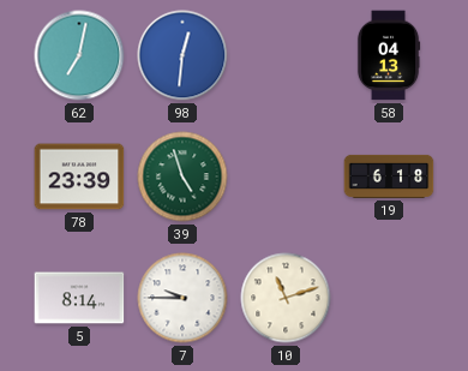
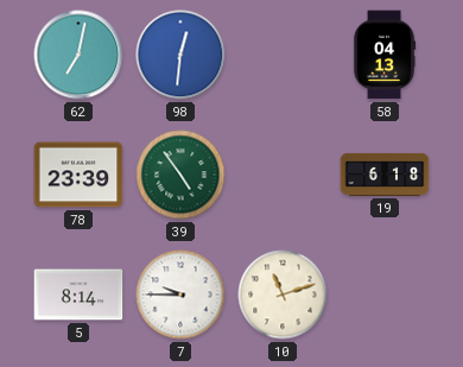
39: 4:57 -> 4:54
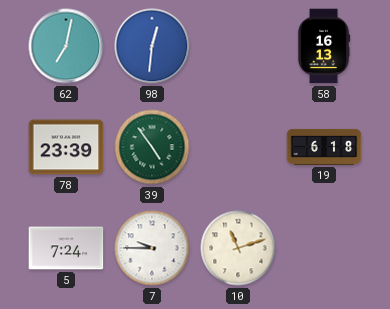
58: 04:13 -> 16:13
5: 8:14 -> 7:24
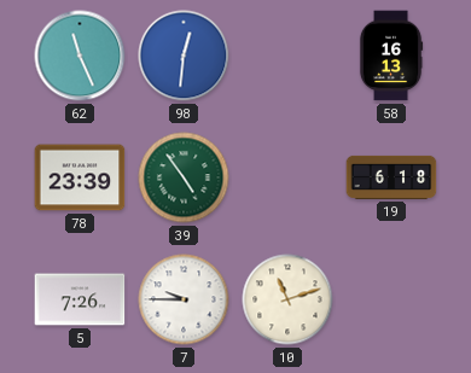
62: 7:02 -> 11:26
5: 7:24 -> 7:26
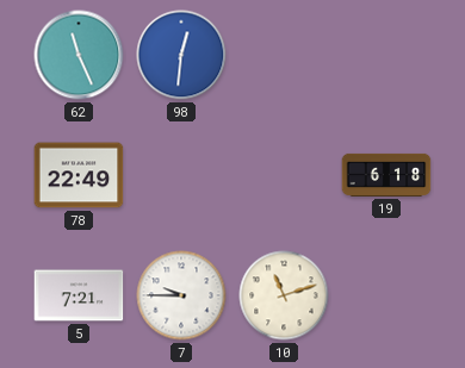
58: 16:13 -> none
78: 23:39 -> 22:49
39: 4:54 -> none
5: 7:26 -> 7:21
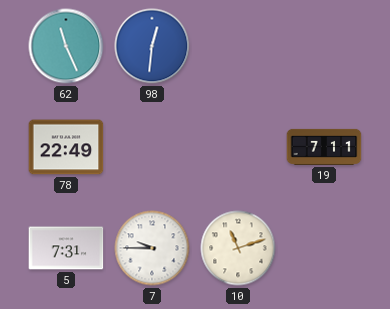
19: 6:18 -> 7:11
5: 7:21 -> 7:31
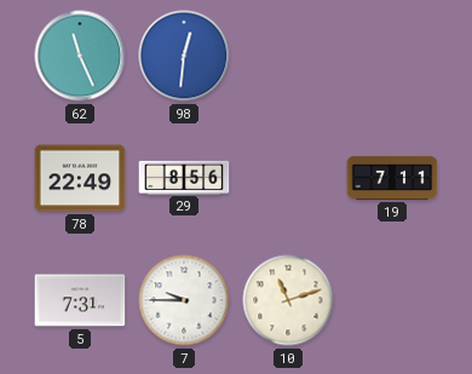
29: none -> 8:56
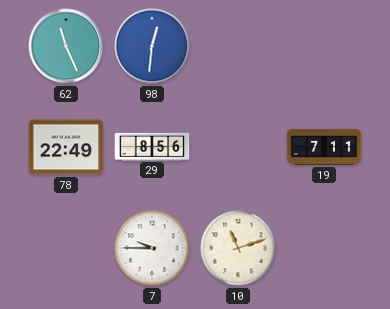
5: 7:31 -> none
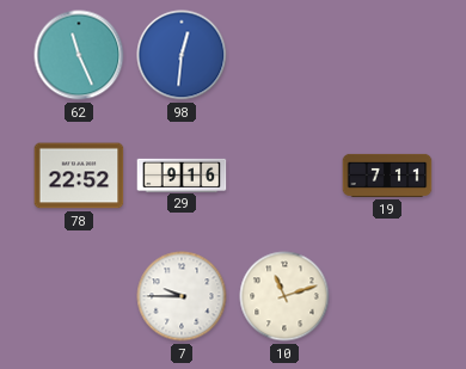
78: 22:49 -> 22:52
29: 8:56 -> 9:16
